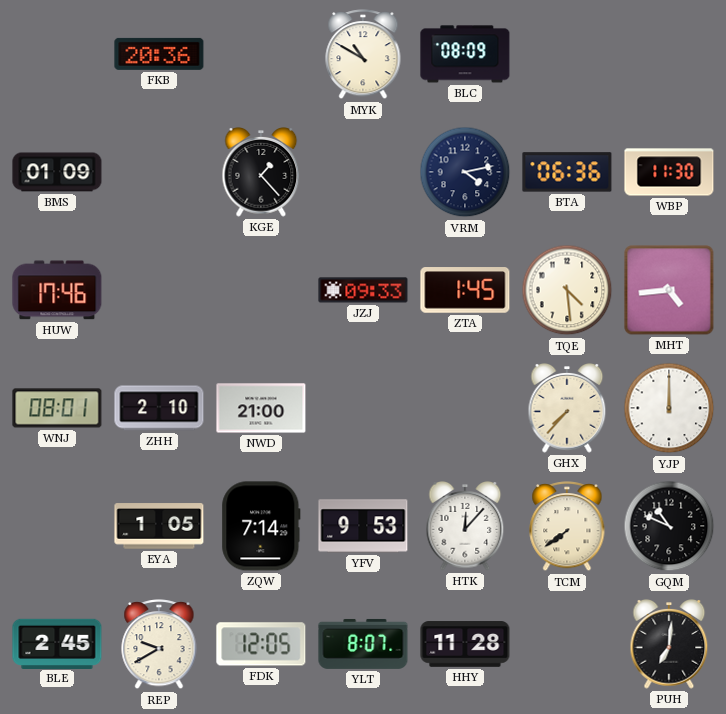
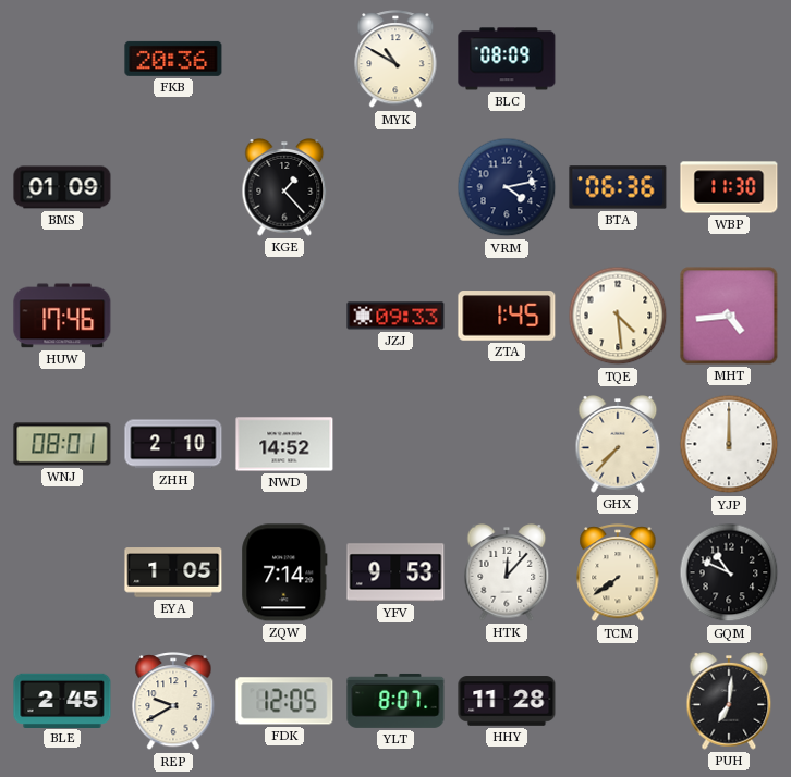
NWD: 21:00 -> 14:52
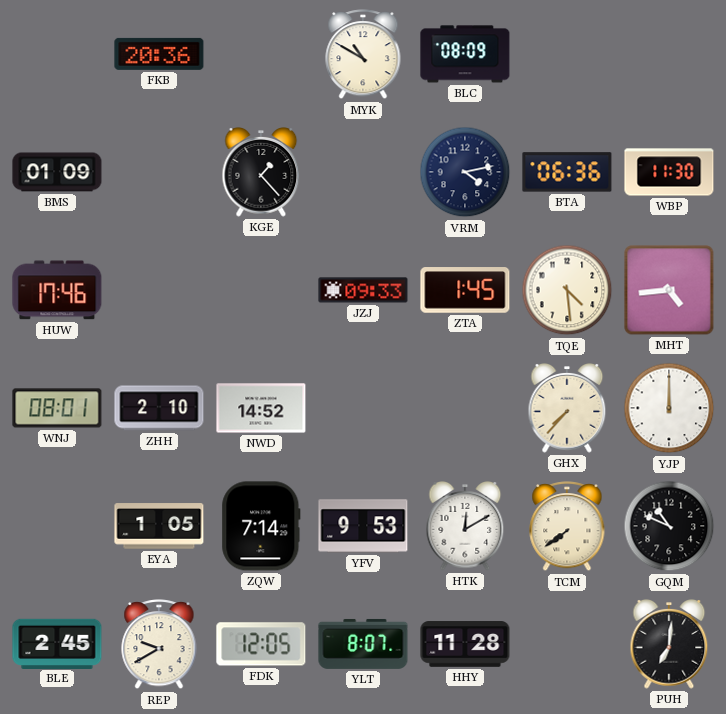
HTK: 12:07 -> 12:10
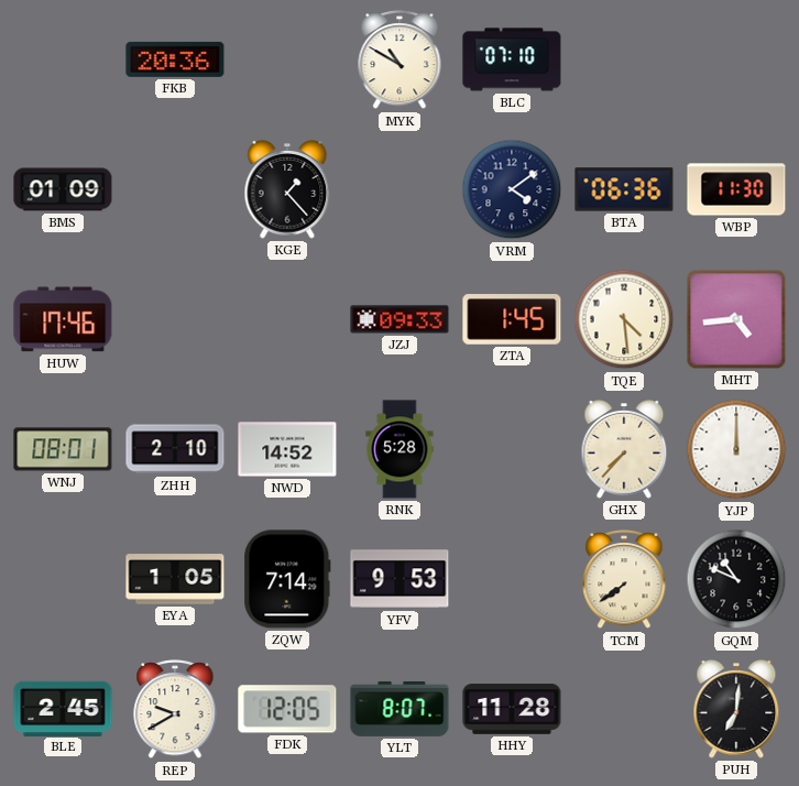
BLC: 08:09 -> 07:10
VRM: 4:13 -> 4:09
RNK: none -> 5:28
HTK: 12:10 -> none
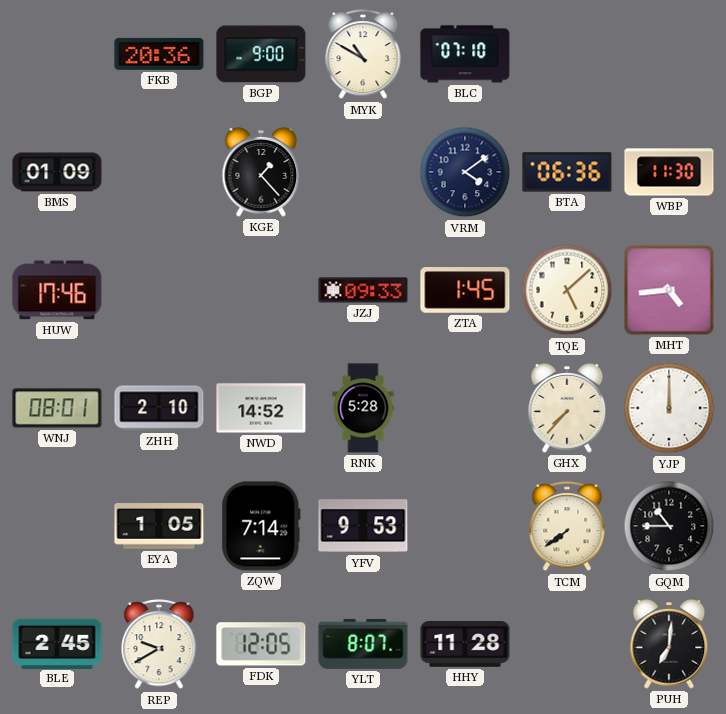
BGP: none -> 9:00
TQE: 4:29 -> 5:08
GQM: 10:49 -> 10:45
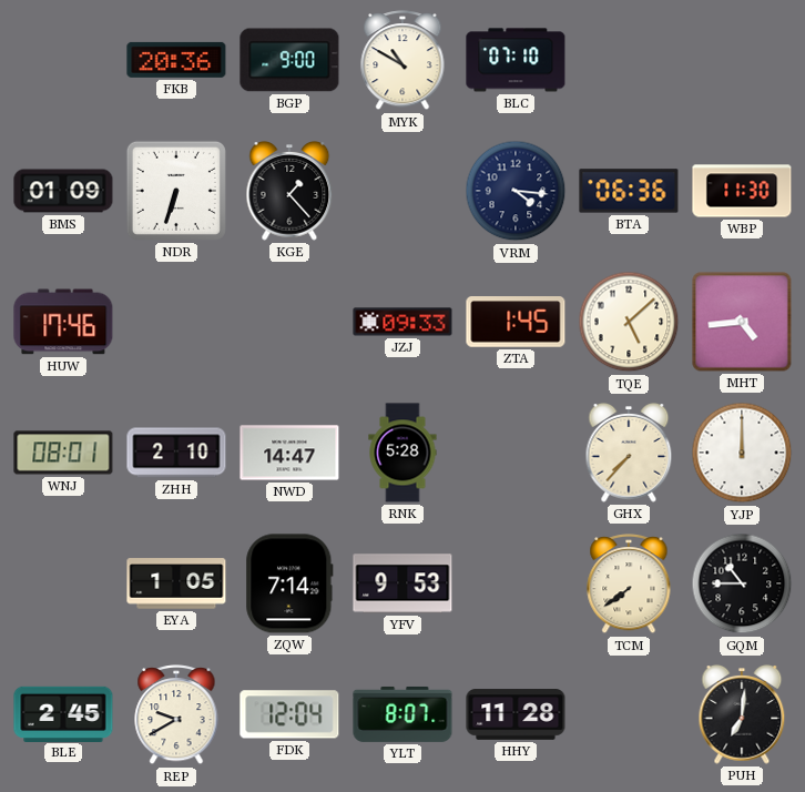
NDR: none -> 6:33
VRM: 4:09 -> 4:16
NWD: 14:52 -> 14:47
FDK: 12:05 -> 12:04
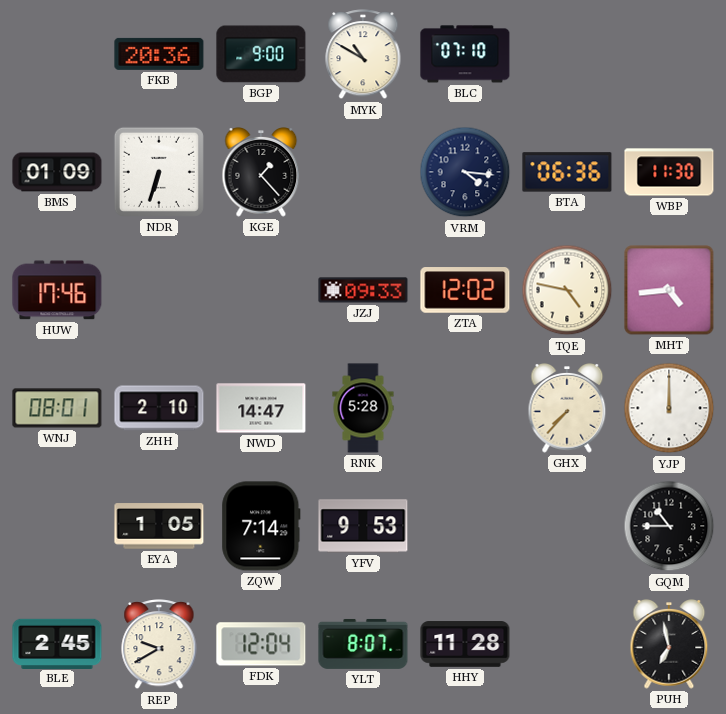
ZTA: 1:45 -> 12:02
TQE: 5:08 -> 4:47
TCM: 7:39 -> none
PUH: 7:01 -> 6:58
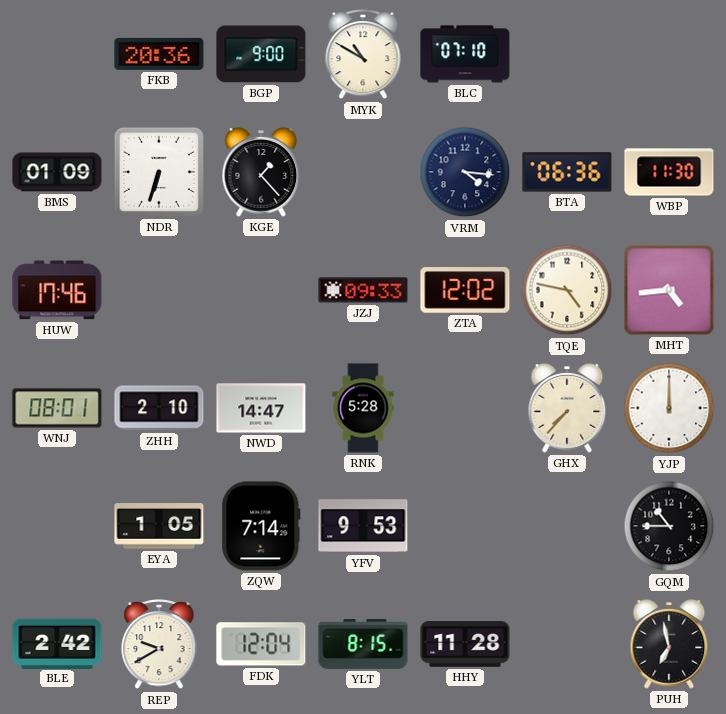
BLE: 2:45 -> 2:42
YLT: 8:07 -> 8:15
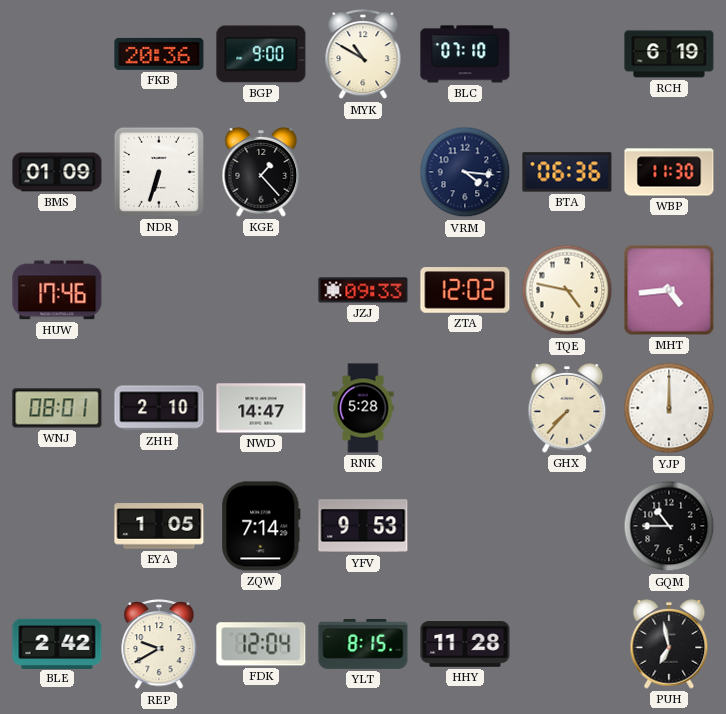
RCH: none -> 6:19
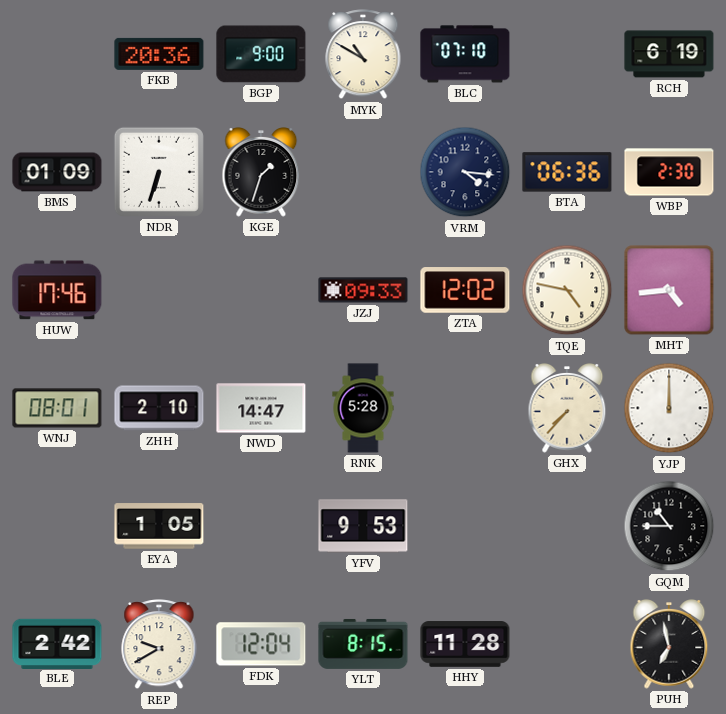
KGE: 1:23 -> 1:33
WBP: 11:30 -> 2:30
ZQW: 7:14 -> none
